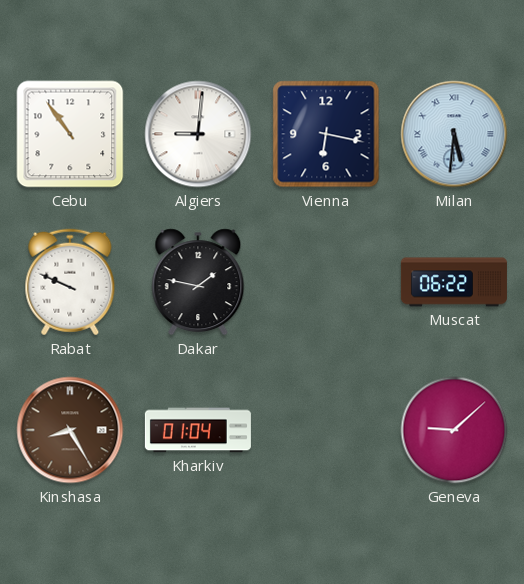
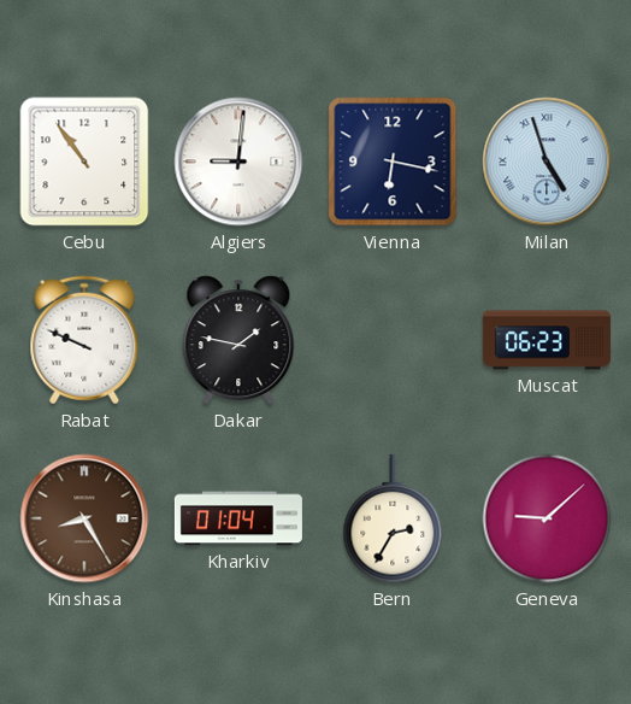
Milan: 5:31 -> 4:57
Muscat: 06:22 -> 06:23
Bern: none -> 2:35
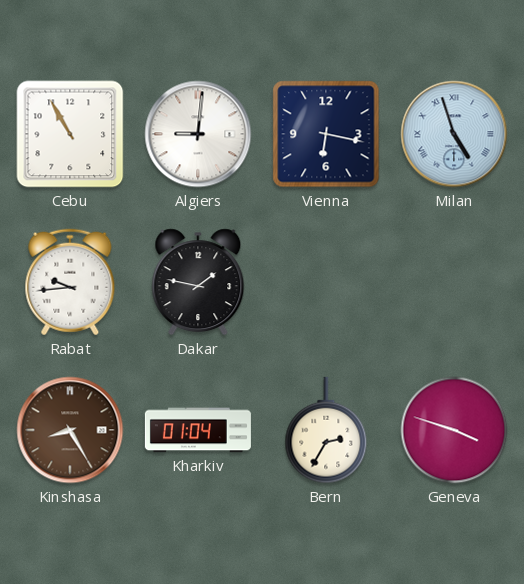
Cebu: 10:54 -> 10:55
Rabat: 9:49 -> 9:44
Muscat: 06:23 -> none
Geneva: 9:08 -> 3:48
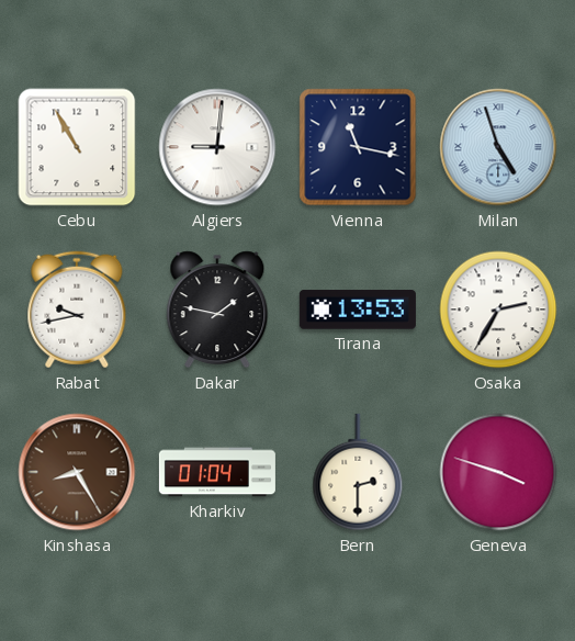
Vienna: 6:17 -> 11:17
Rabat: 9:44 -> 9:43
Tirana: none -> 13:53
Osaka: none -> 2:35
Bern: 2:35 -> 2:30
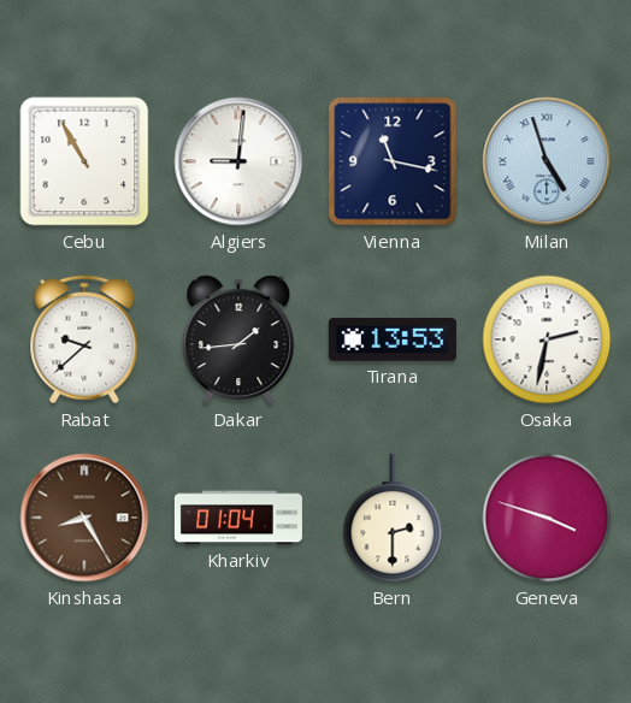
Rabat: 9:43 -> 9:38
Dakar: 1:47 -> 1:44
Osaka: 2:35 -> 2:32
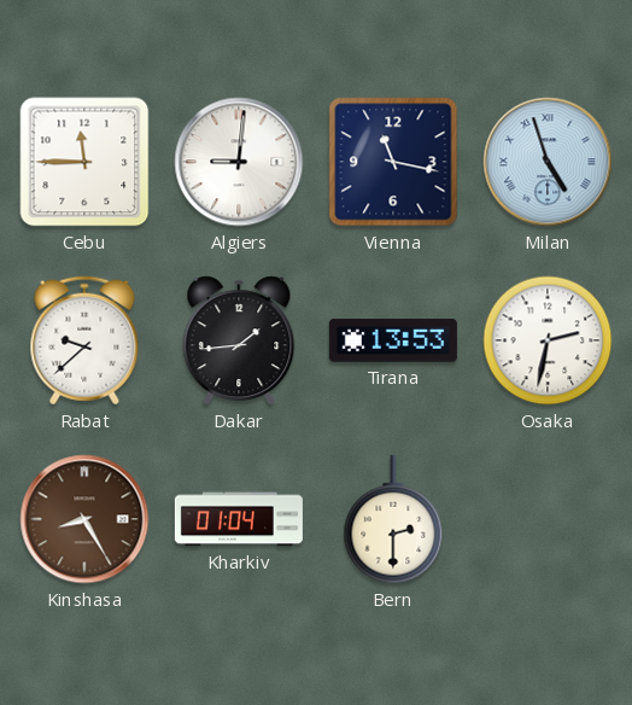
Cebu: 10:55 -> 11:45
Geneva: 3:48 -> none
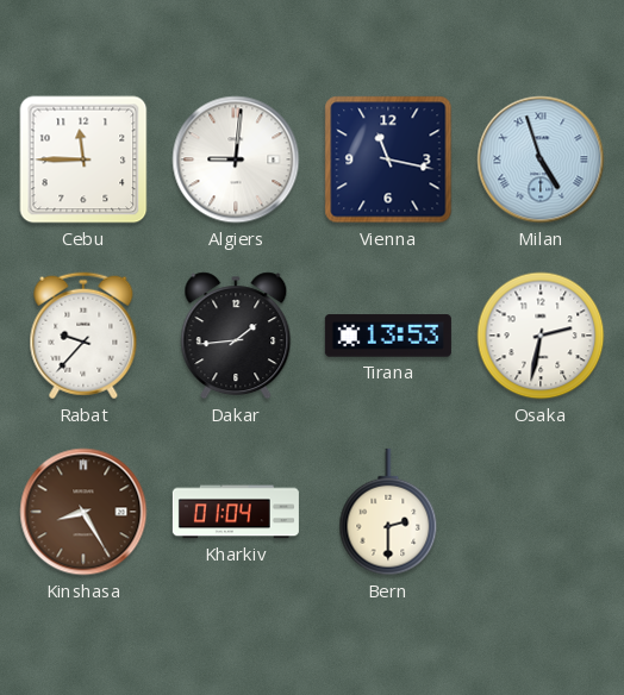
Rabat: 9:38 -> 9:37
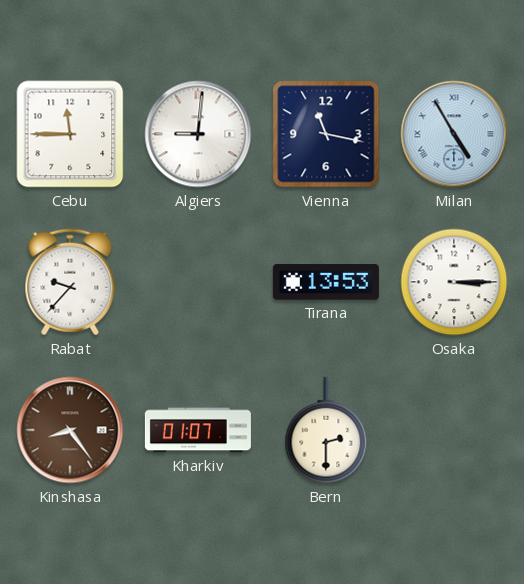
Milan: 4:57 -> 4:55
Dakar: 1:44 -> none
Osaka: 2:32 -> 3:15
Kinshasa: 8:25 -> 8:24
Kharkiv: 01:04 -> 01:07
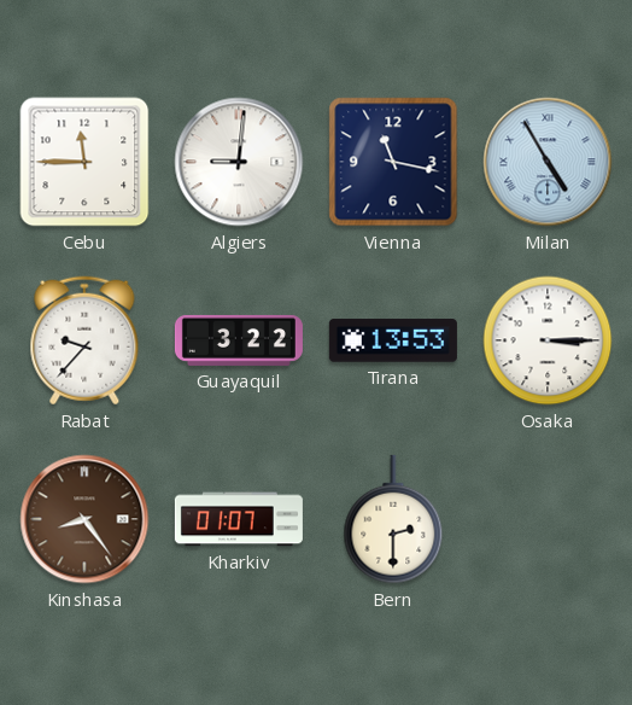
Guayaquil: none -> 3:22
